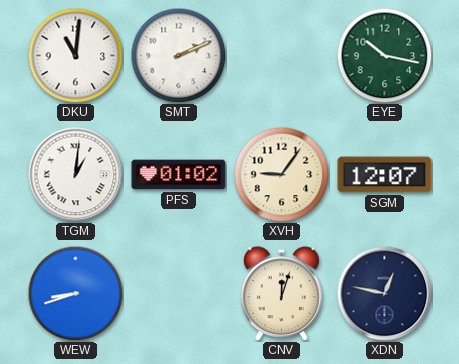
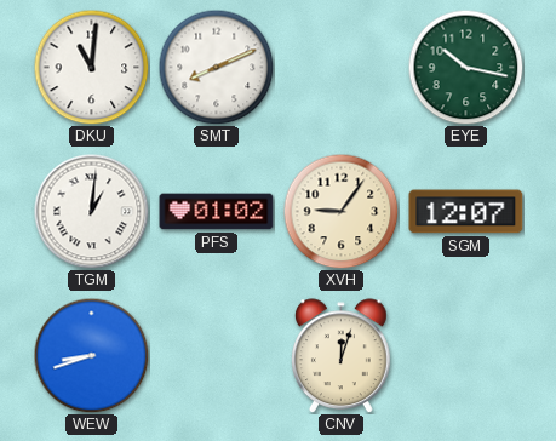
SMT: 2:11 -> 8:11
XDN: 12:47 -> none
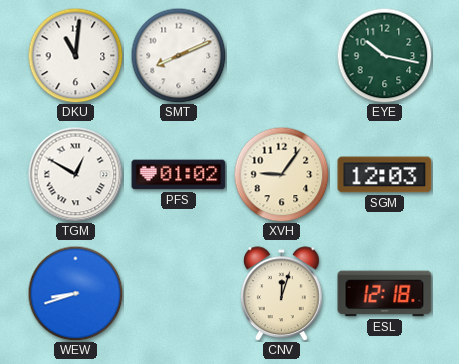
TGM: 1:01 -> 12:50
SGM: 12:07 -> 12:03
ESL: none -> 12:18
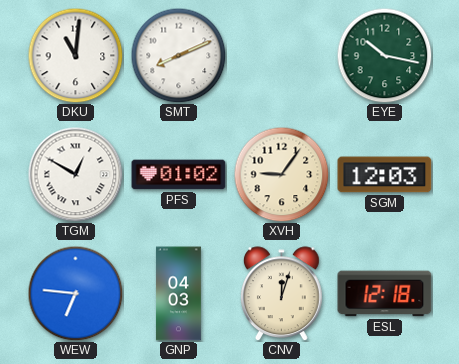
WEW: 8:42 -> 6:46
GNP: none -> 04:03
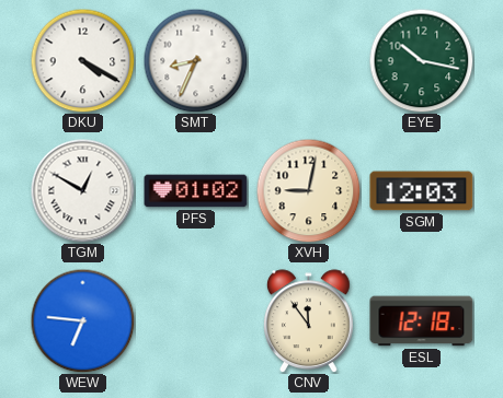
DKU: 11:01 -> 4:20
SMT: 8:11 -> 8:34
XVH: 9:06 -> 9:02
GNP: 04:03 -> none
CNV: 12:03 -> 11:54
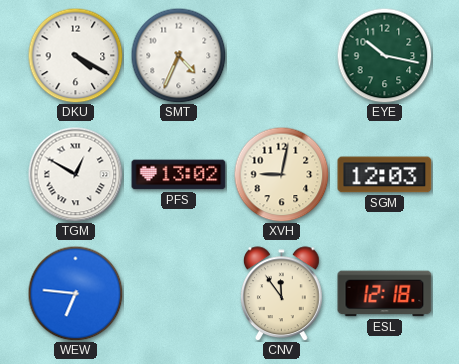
SMT: 8:34 -> 4:34
PFS: 01:02 -> 13:02
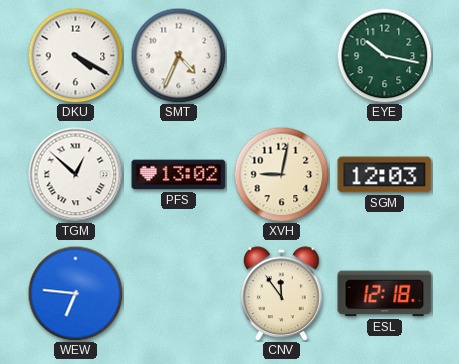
TGM: 12:50 -> 12:52
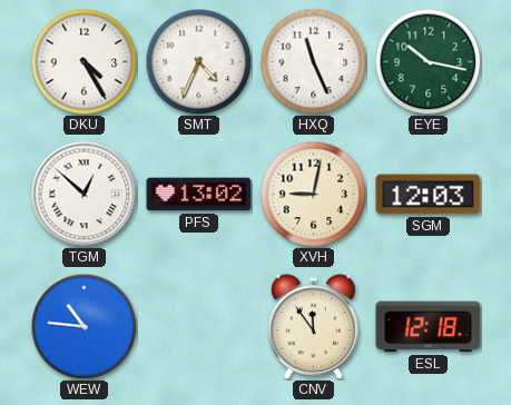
DKU: 4:20 -> 4:25
HXQ: none -> 11:26
WEW: 6:46 -> 10:46
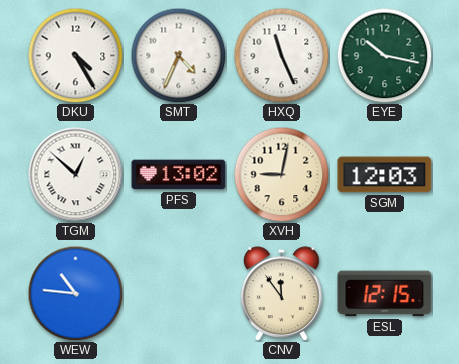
ESL: 12:18 -> 12:15
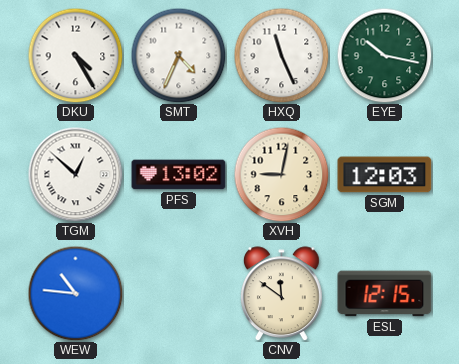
CNV: 11:54 -> 11:51
